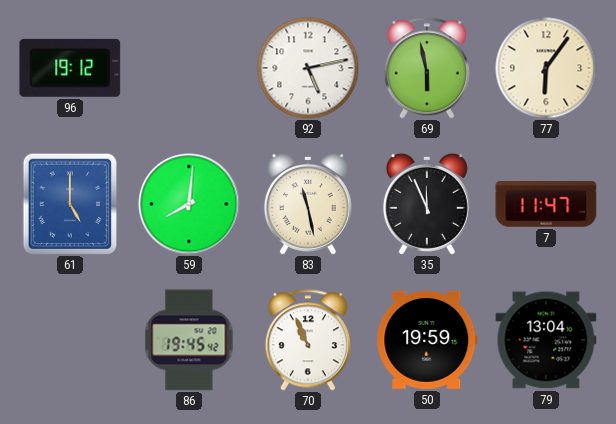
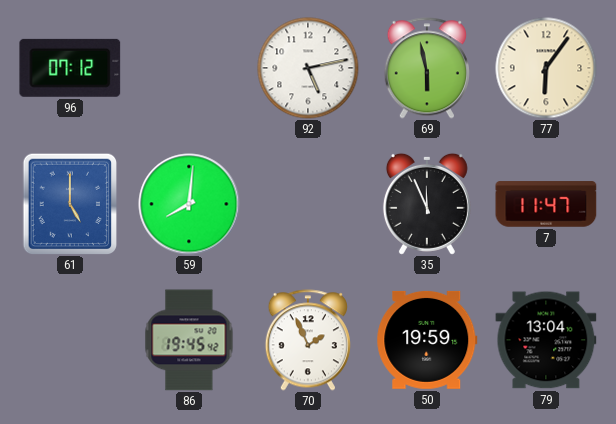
96: 19:12 -> 07:12
83: 11:28 -> none
70: 10:56 -> 1:56
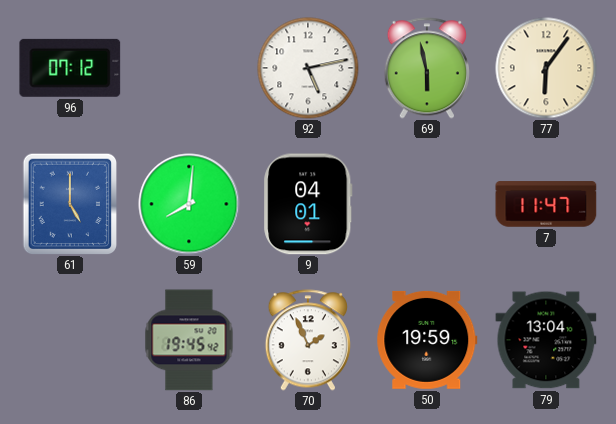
9: none -> 04:01
35: 11:56 -> none
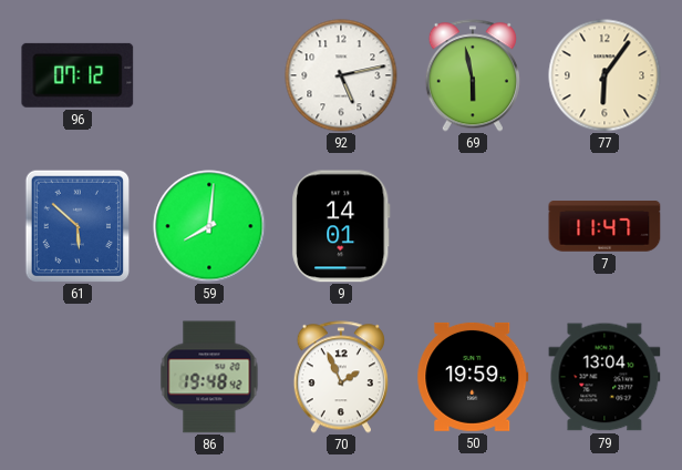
61: 5:00 -> 5:52
9: 04:01 -> 14:01
86: 19:45 -> 19:48
